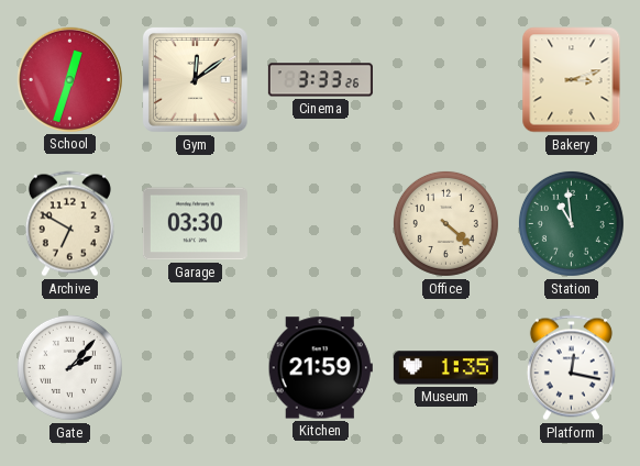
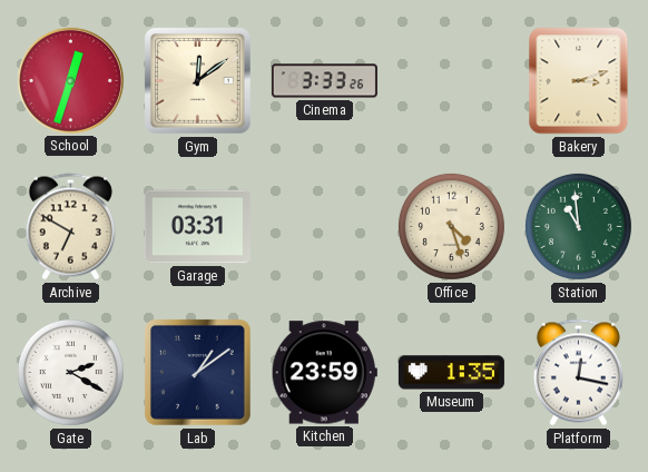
Garage: 03:30 -> 03:31
Office: 4:22 -> 4:27
Gate: 2:07 -> 2:20
Lab: none -> 1:09
Kitchen: 21:59 -> 23:59
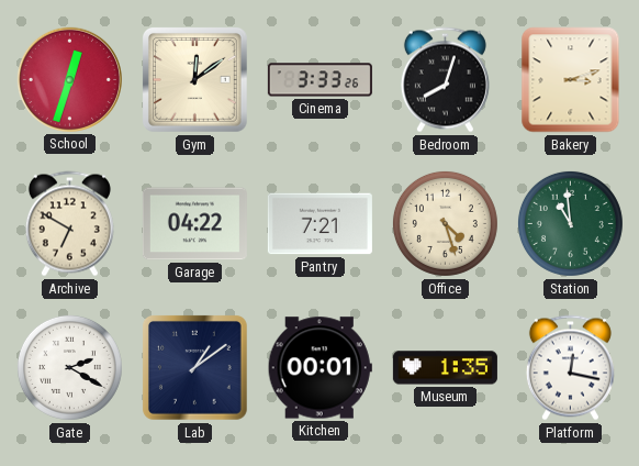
Bedroom: none -> 8:03
Garage: 03:31 -> 04:22
Pantry: none -> 7:21
Kitchen: 23:59 -> 00:01
